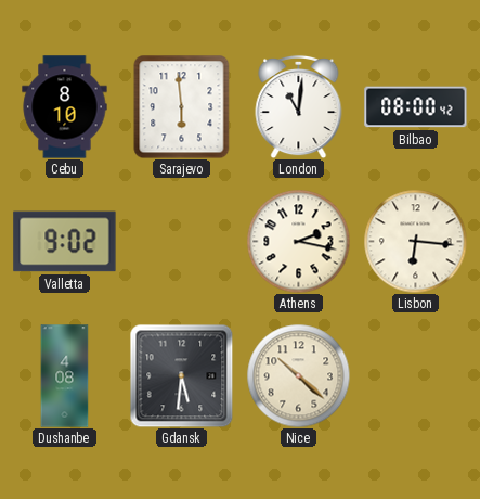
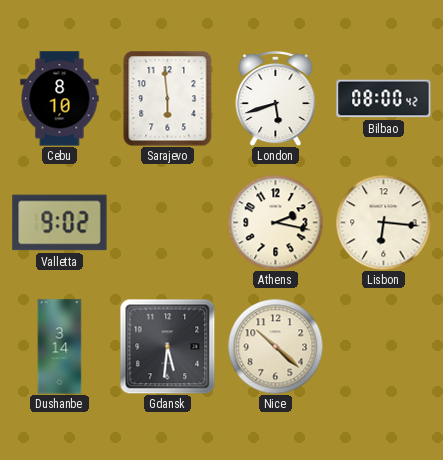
London: 11:01 -> 5:42
Dushanbe: 4:08 -> 3:14
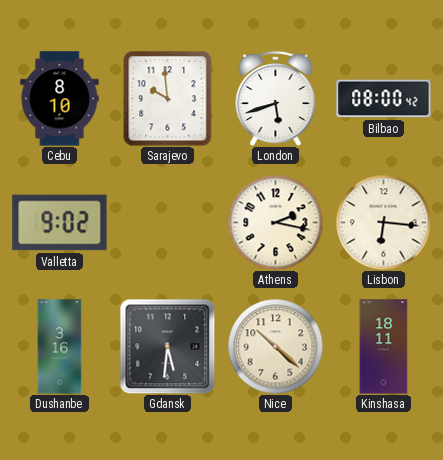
Sarajevo: 5:59 -> 9:59
Dushanbe: 3:14 -> 3:16
Kinshasa: none -> 18:11
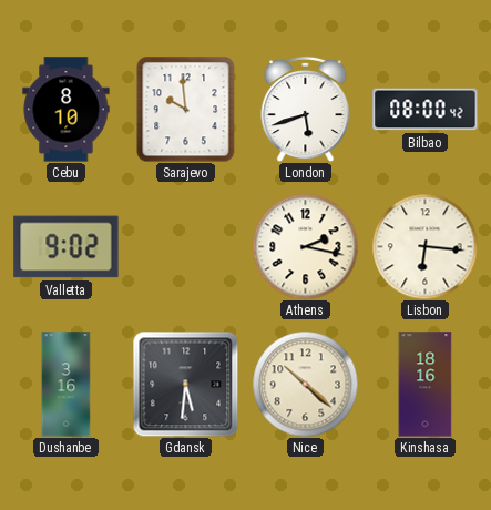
Kinshasa: 18:11 -> 18:16
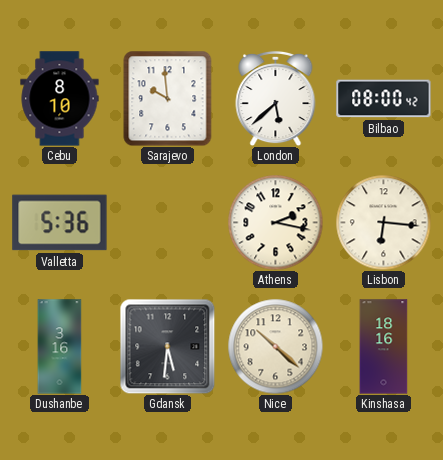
London: 5:42 -> 5:38
Valletta: 9:02 -> 5:36
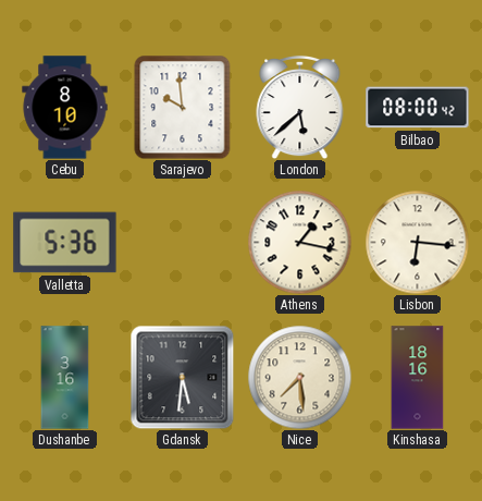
Athens: 2:17 -> 1:17
Nice: 10:22 -> 7:29
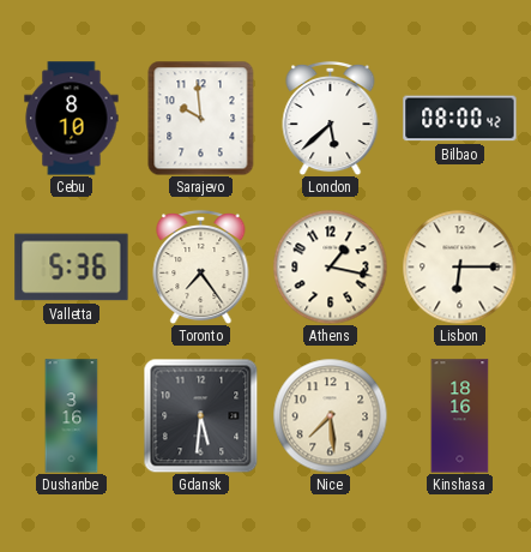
Toronto: none -> 7:24
Lisbon: 6:16 -> 6:15
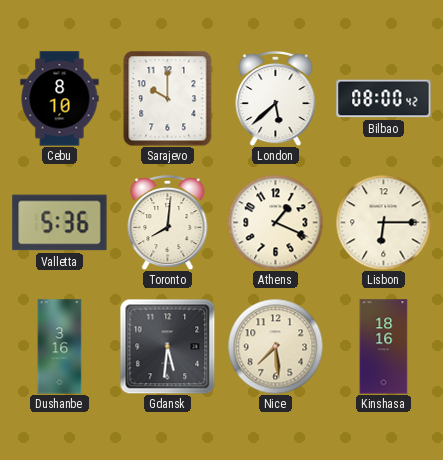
Sarajevo: 9:59 -> 10:00
Toronto: 7:24 -> 8:01
Athens: 1:17 -> 1:19
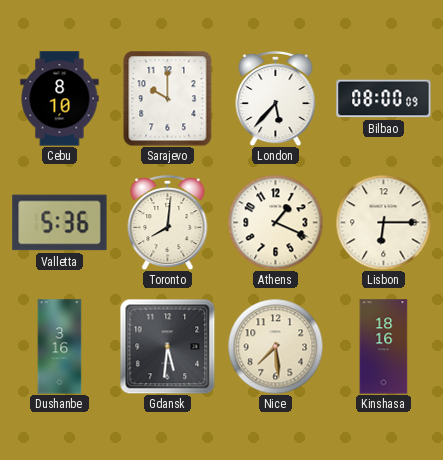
London: 5:38 -> 5:37
Bilbao: 08:00:42 -> 08:00:09
